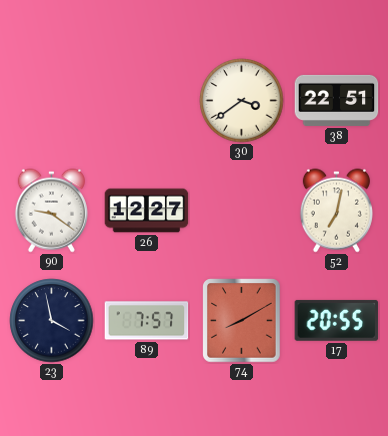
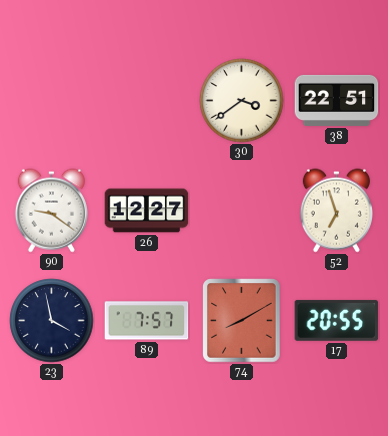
52: 7:02 -> 6:57
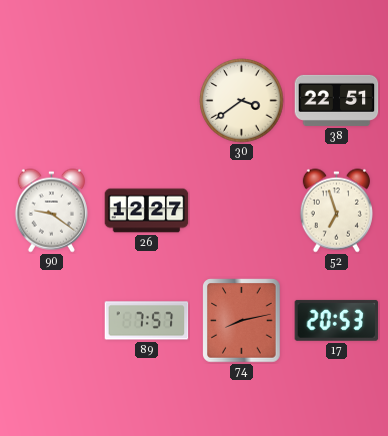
23: 3:58 -> none
74: 8:10 -> 8:13
17: 20:55 -> 20:53
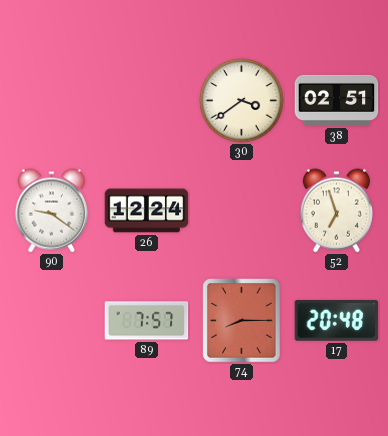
38: 22:51 -> 02:51
26: 12:27 -> 12:24
74: 8:13 -> 8:15
17: 20:53 -> 20:48
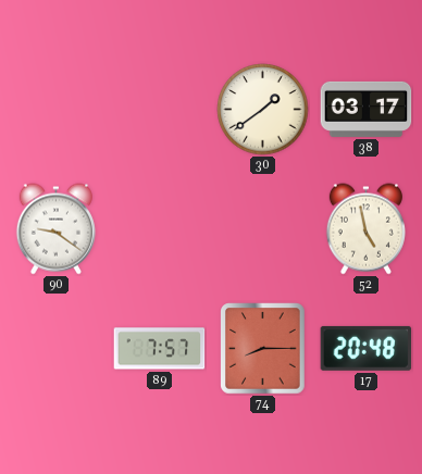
30: 3:39 -> 1:39
38: 02:51 -> 03:17
26: 12:24 -> none
52: 6:57 -> 4:58
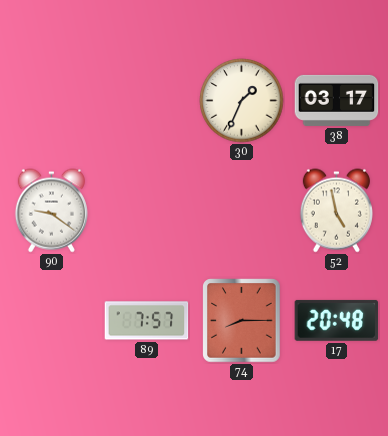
30: 1:39 -> 1:34
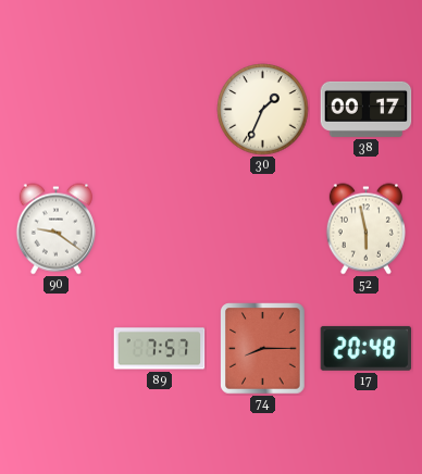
38: 03:17 -> 00:17
52: 4:58 -> 5:58
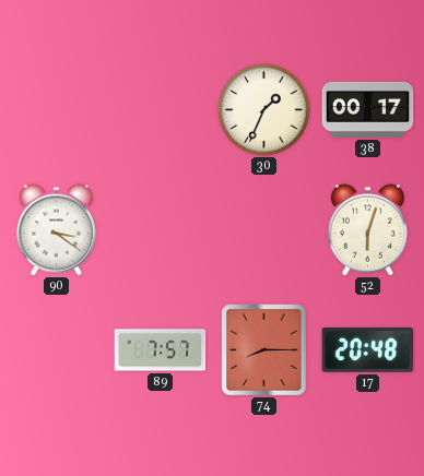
90: 9:21 -> 3:21
52: 5:58 -> 6:03
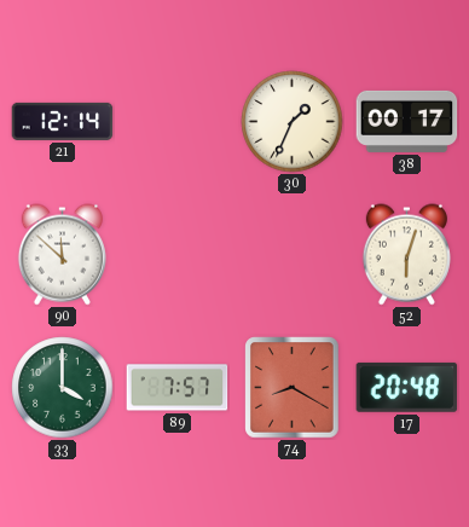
21: none -> 12:14
90: 3:21 -> 11:52
33: none -> 4:00
74: 8:15 -> 8:20
